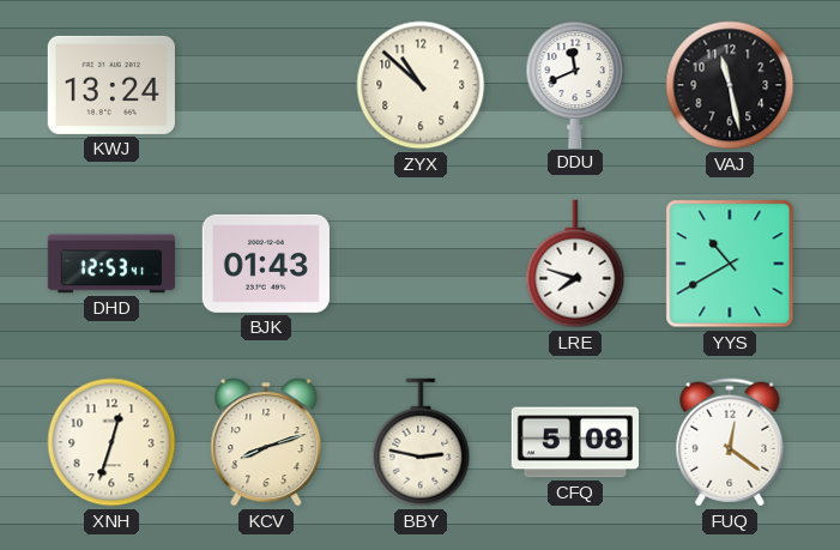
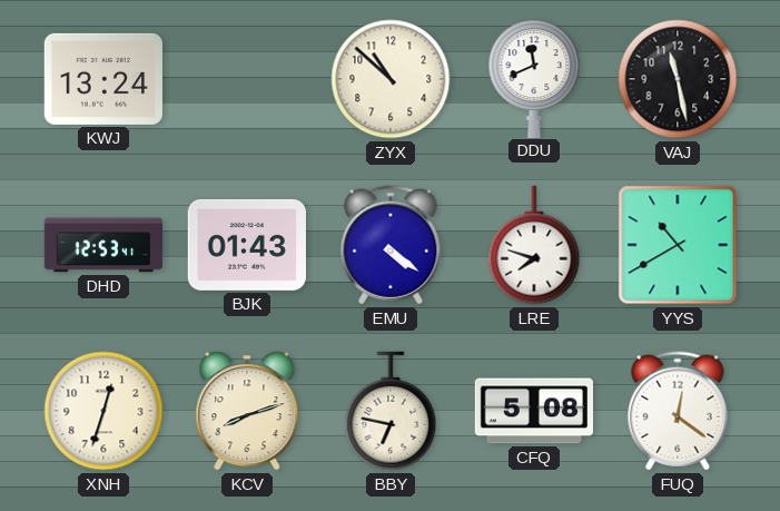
EMU: none -> 4:21
BBY: 2:47 -> 6:47
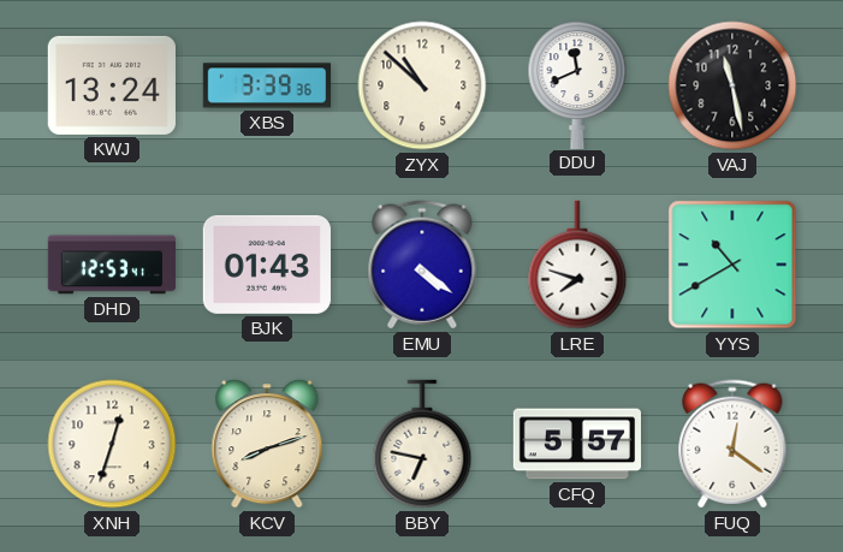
XBS: none -> 3:39
CFQ: 5:08 -> 5:57
